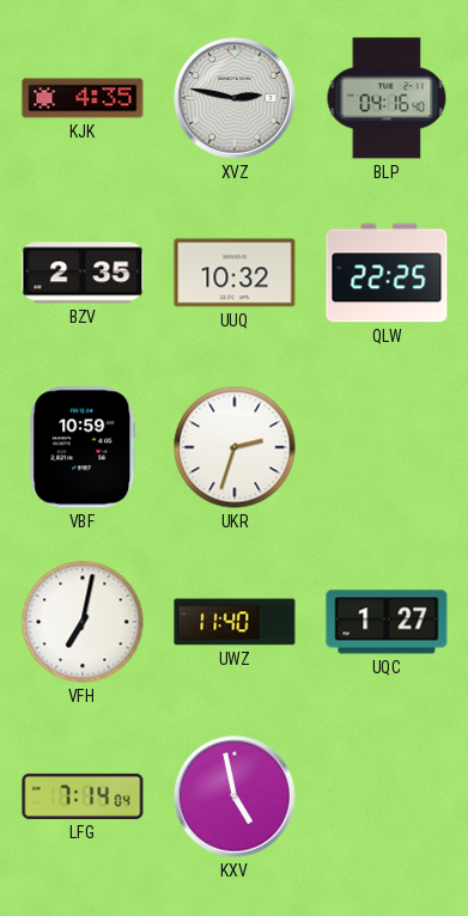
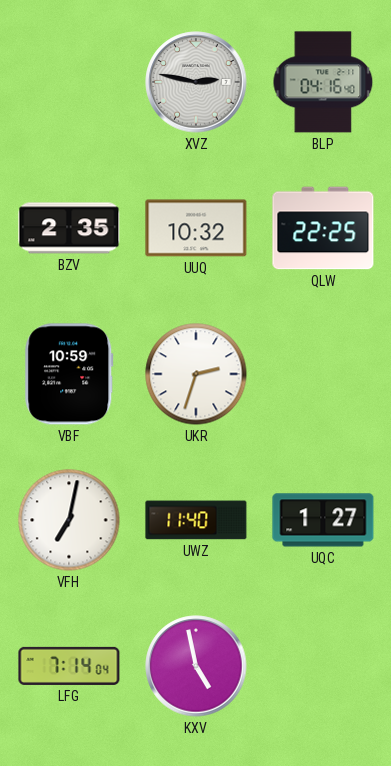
KJK: 4:35 -> none
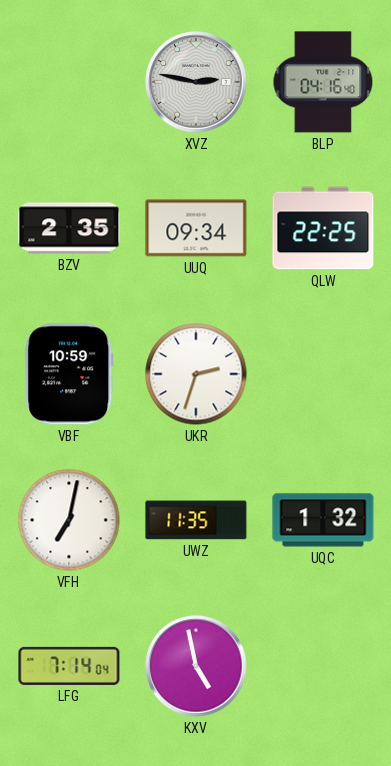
UUQ: 10:32 -> 09:34
UWZ: 11:40 -> 11:35
UQC: 1:27 -> 1:32
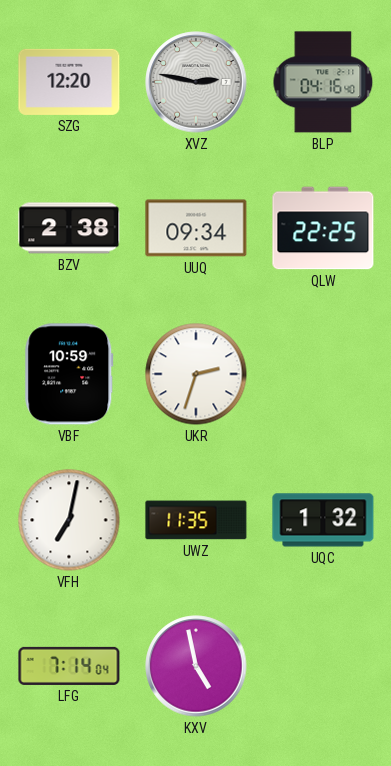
SZG: none -> 12:20
BZV: 2:35 -> 2:38
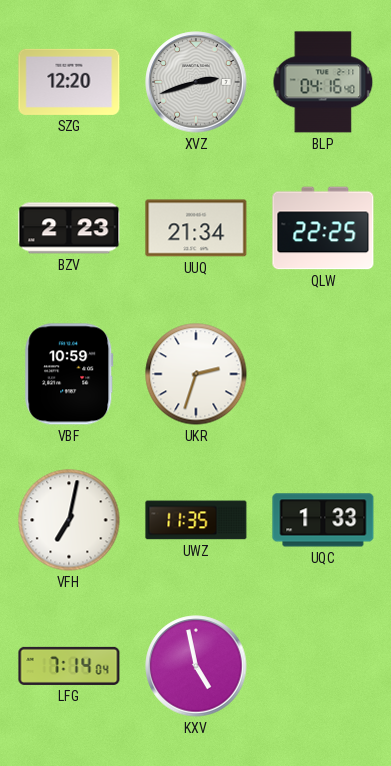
XVZ: 2:47 -> 2:42
BZV: 2:38 -> 2:23
UUQ: 09:34 -> 21:34
UQC: 1:32 -> 1:33
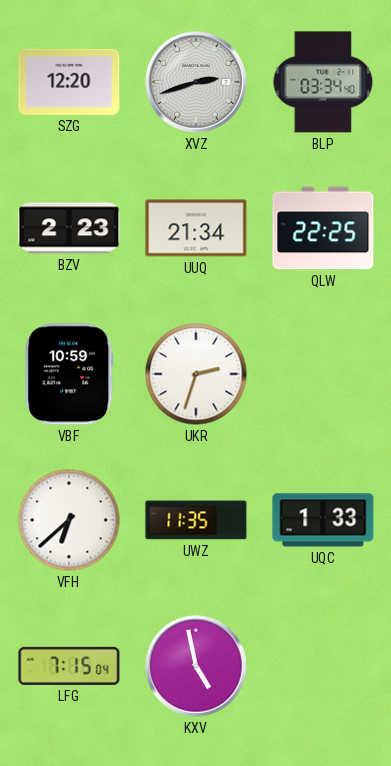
BLP: 04:16 -> 03:34
VFH: 7:02 -> 6:38
LFG: 7:14 -> 7:15
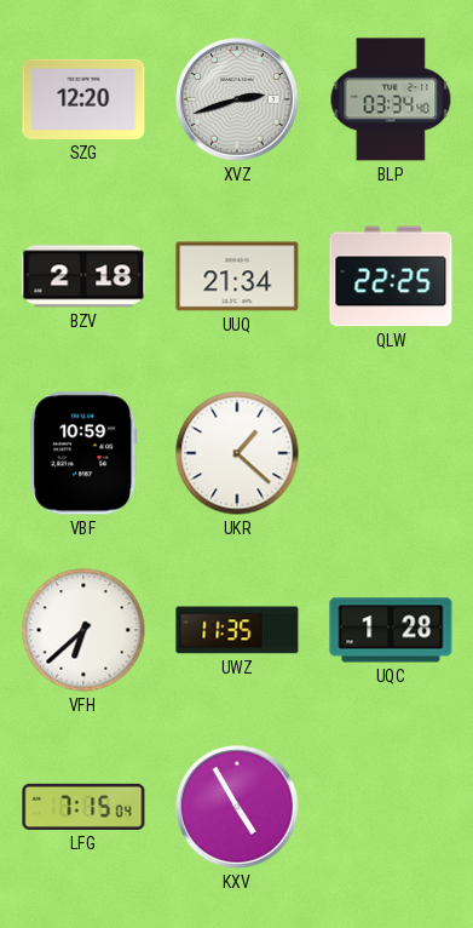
BZV: 2:23 -> 2:18
UKR: 2:33 -> 1:22
UQC: 1:33 -> 1:28
KXV: 4:58 -> 4:55
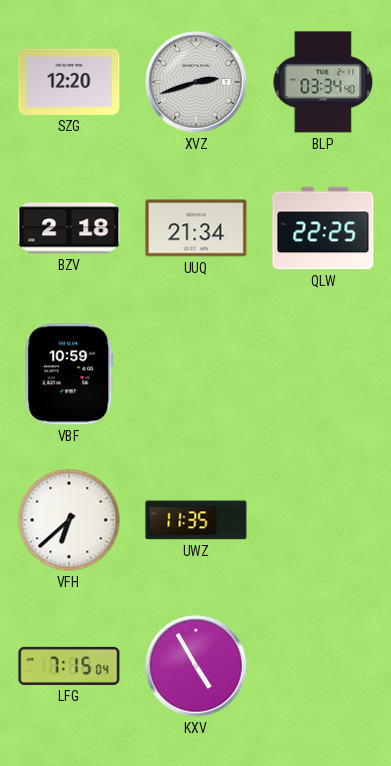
UKR: 1:22 -> none
UQC: 1:28 -> none
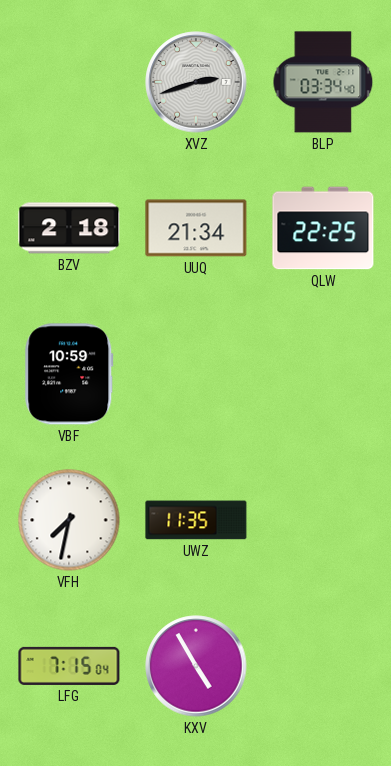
SZG: 12:20 -> none
VFH: 6:38 -> 7:32
